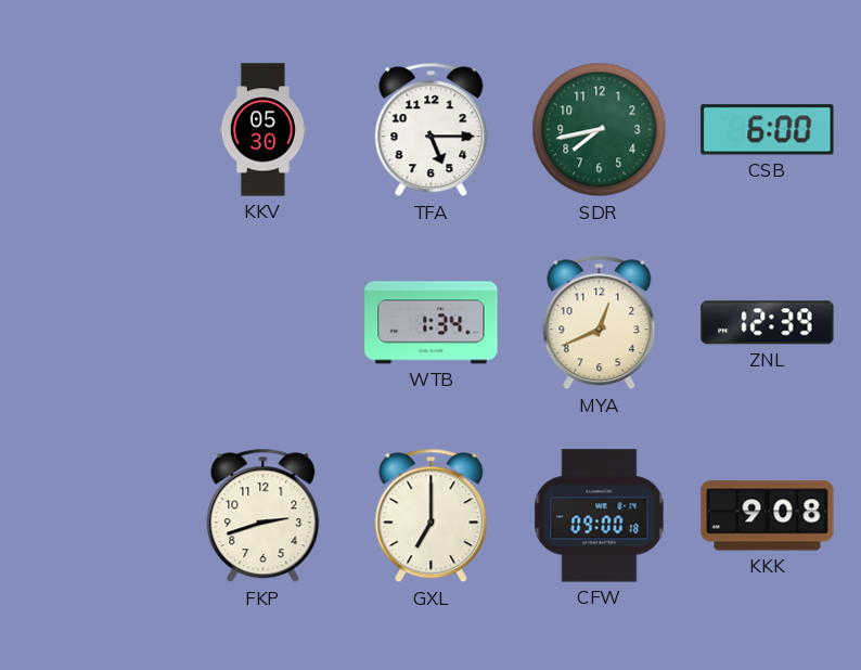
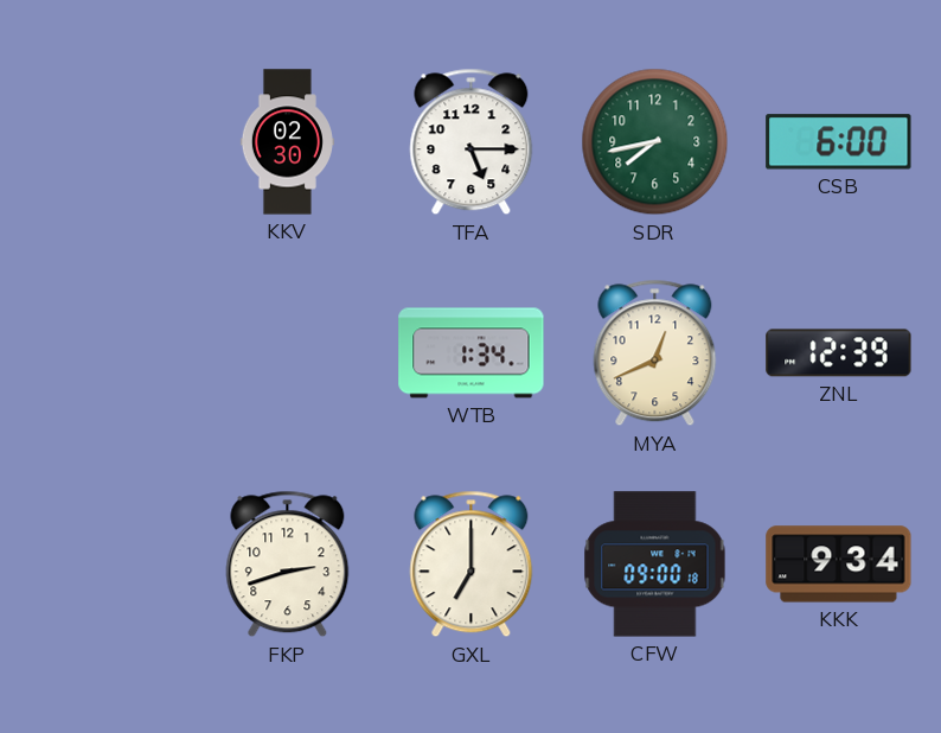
KKV: 05:30 -> 02:30
KKK: 9:08 -> 9:34
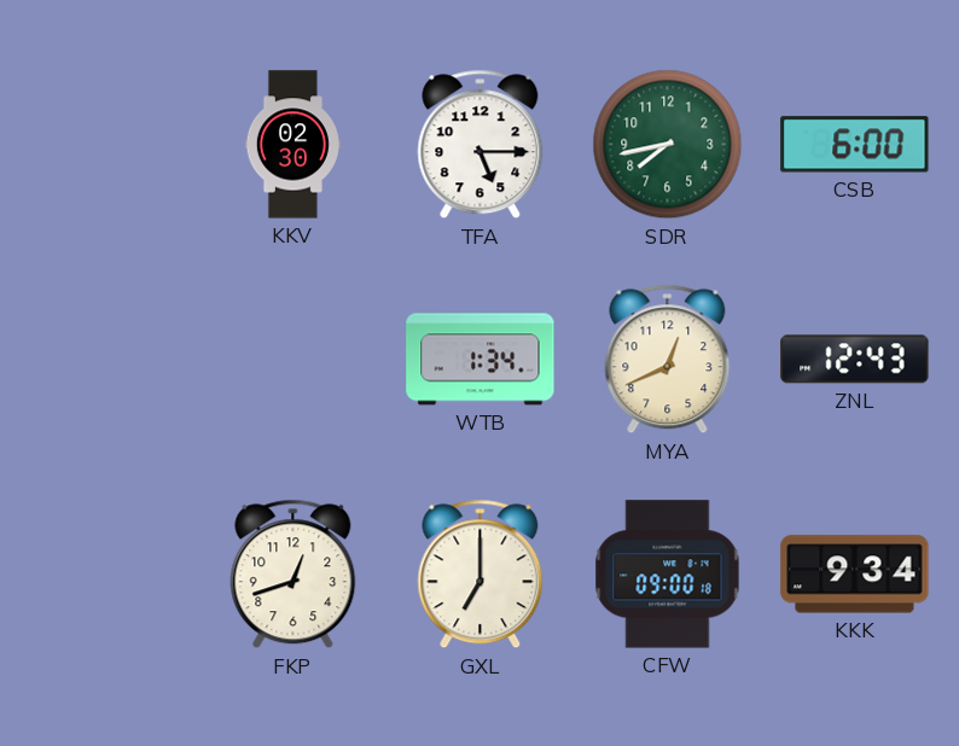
ZNL: 12:39 -> 12:43
FKP: 2:42 -> 12:42
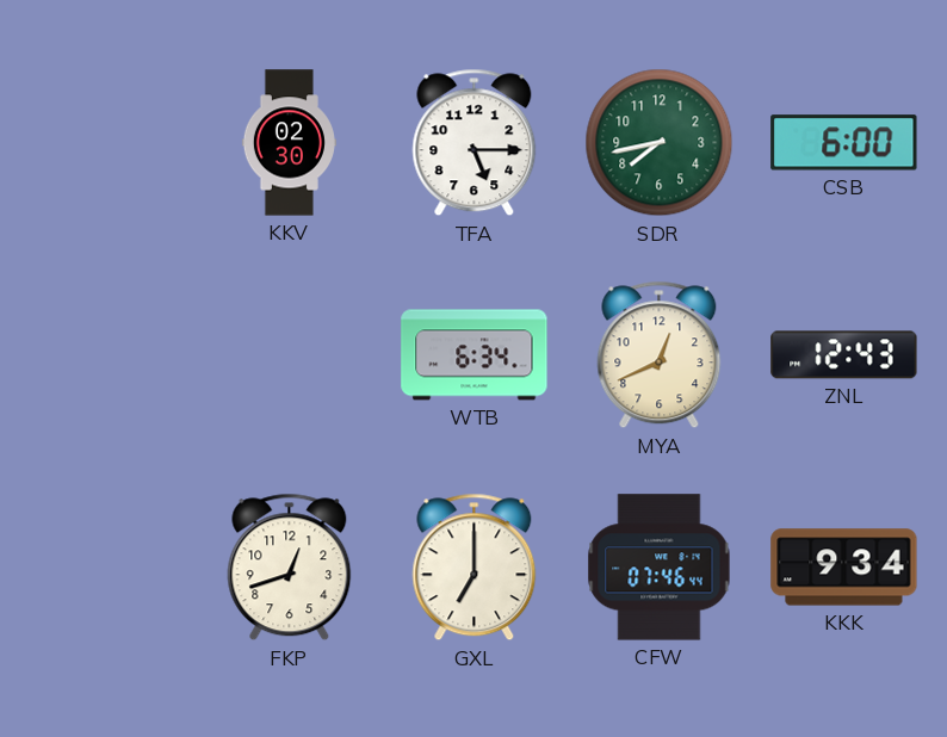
WTB: 1:34 -> 6:34
CFW: 09:00 -> 07:46
